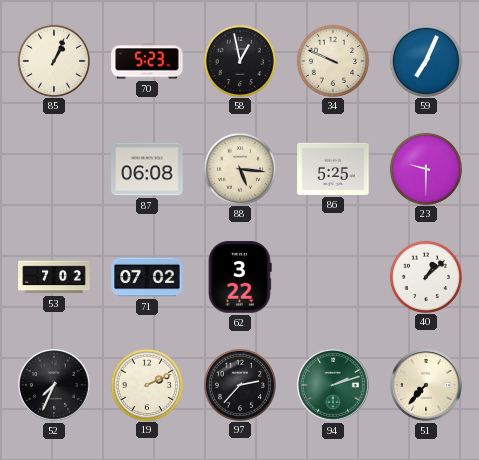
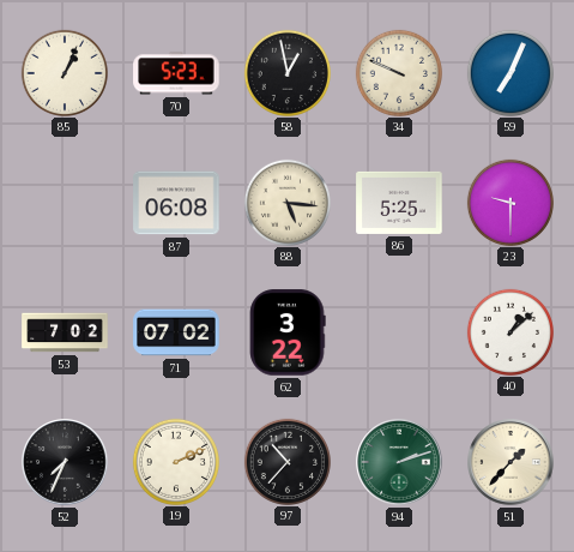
97: 2:37 -> 10:37
51: 7:37 -> 1:37
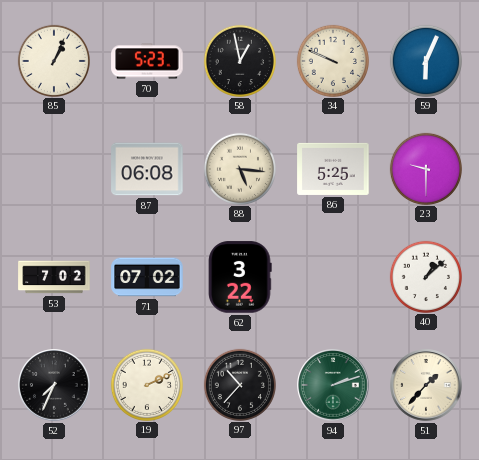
59: 7:04 -> 6:04
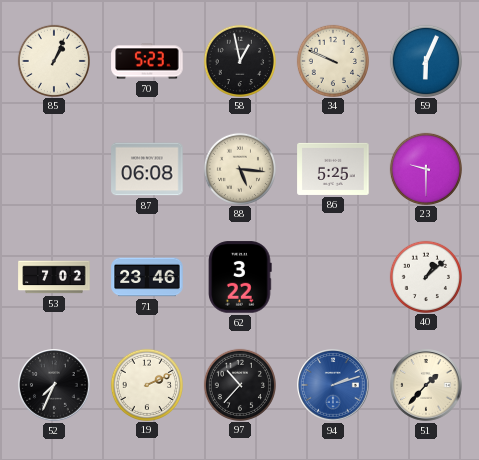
71: 07:02 -> 23:46
94 dial: green -> blue
